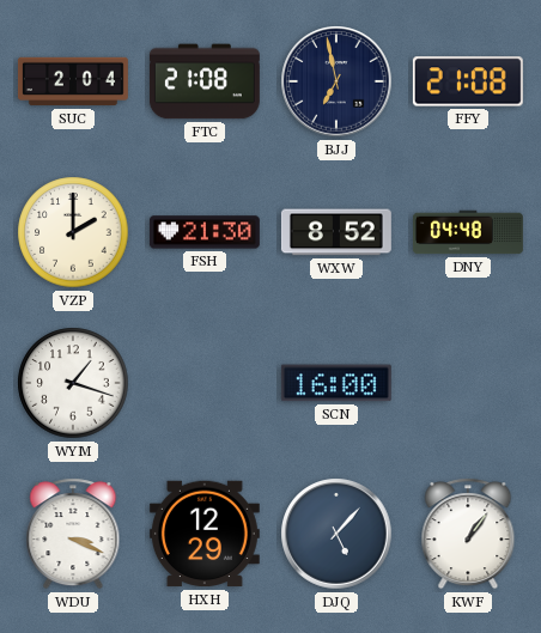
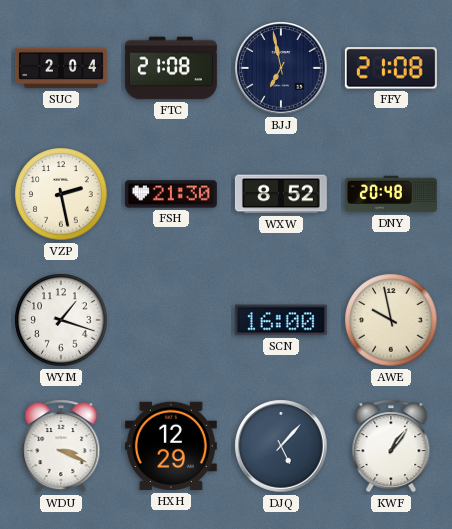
VZP: 2:00 -> 2:28
DNY: 04:48 -> 20:48
AWE: none -> 9:58
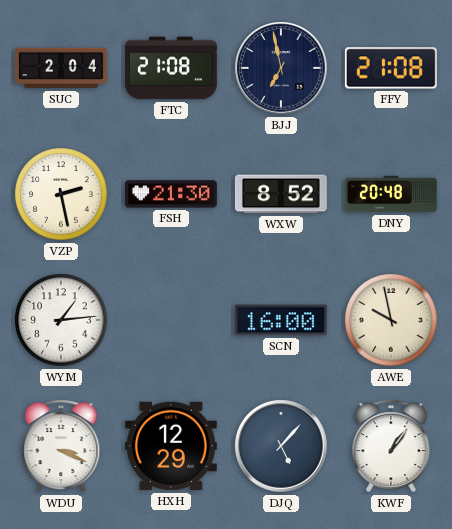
WYM: 1:18 -> 1:14
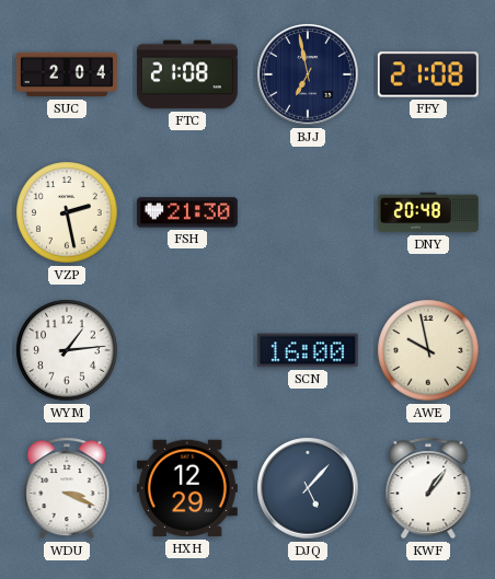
WXW: 8:52 -> none
